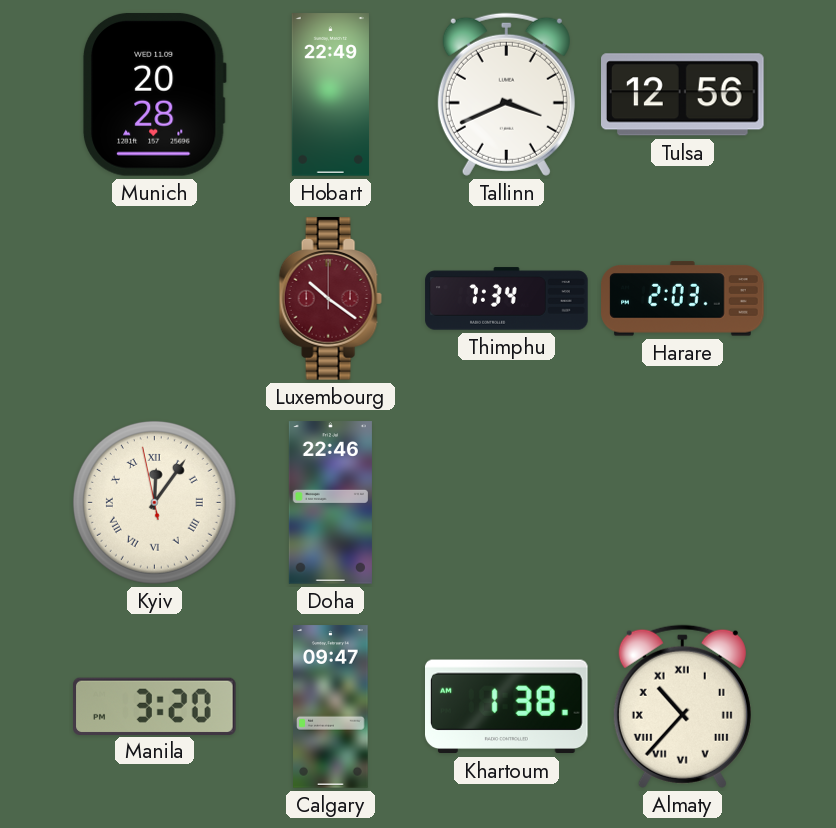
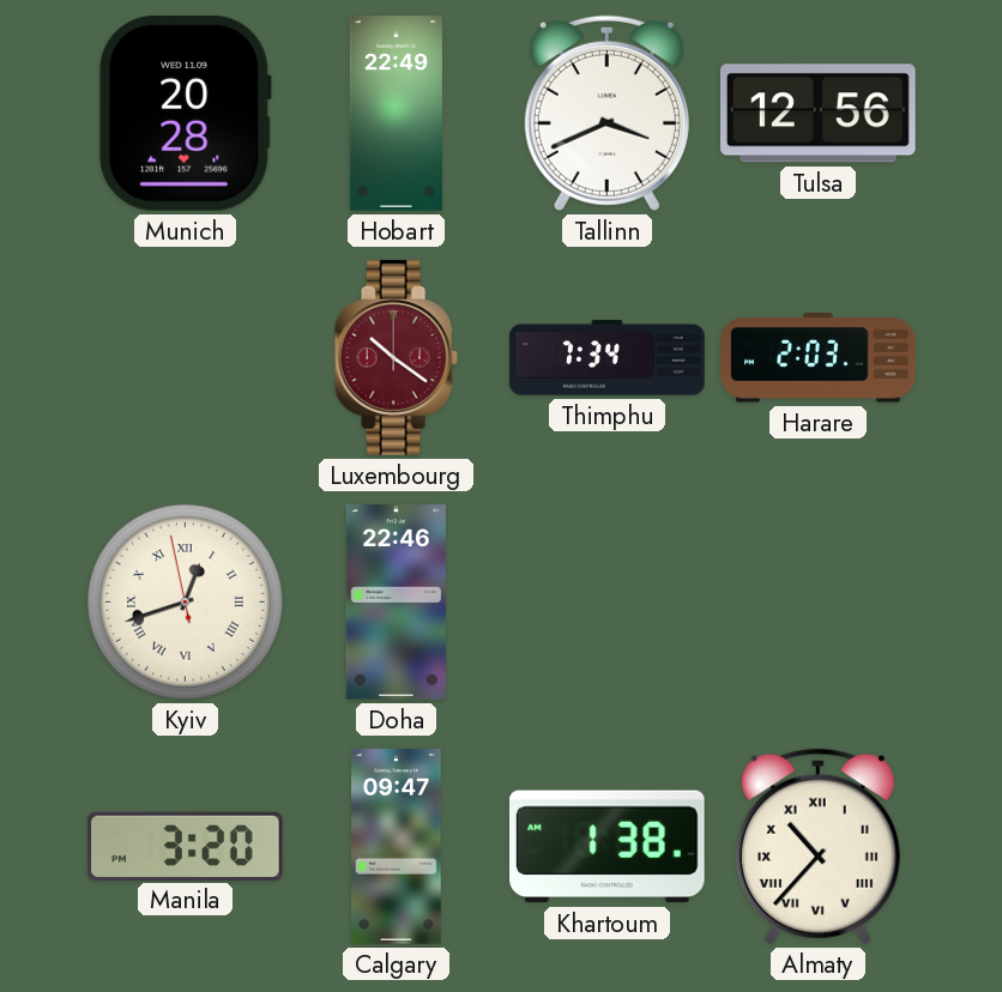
Kyiv: 12:05 -> 12:41
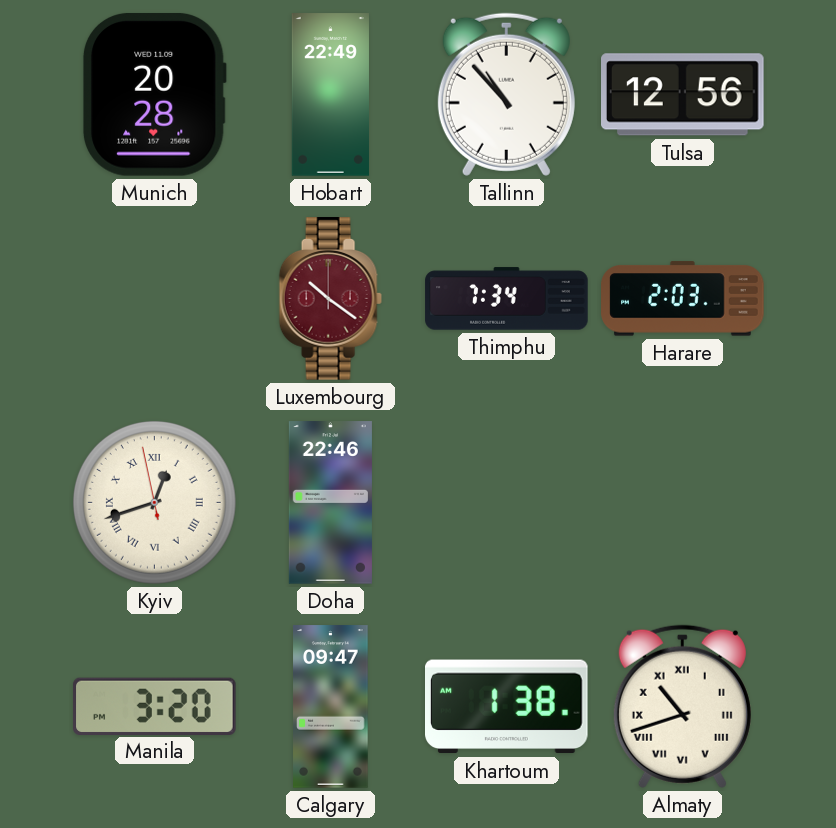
Tallinn: 3:41 -> 10:53
Almaty: 10:37 -> 10:42
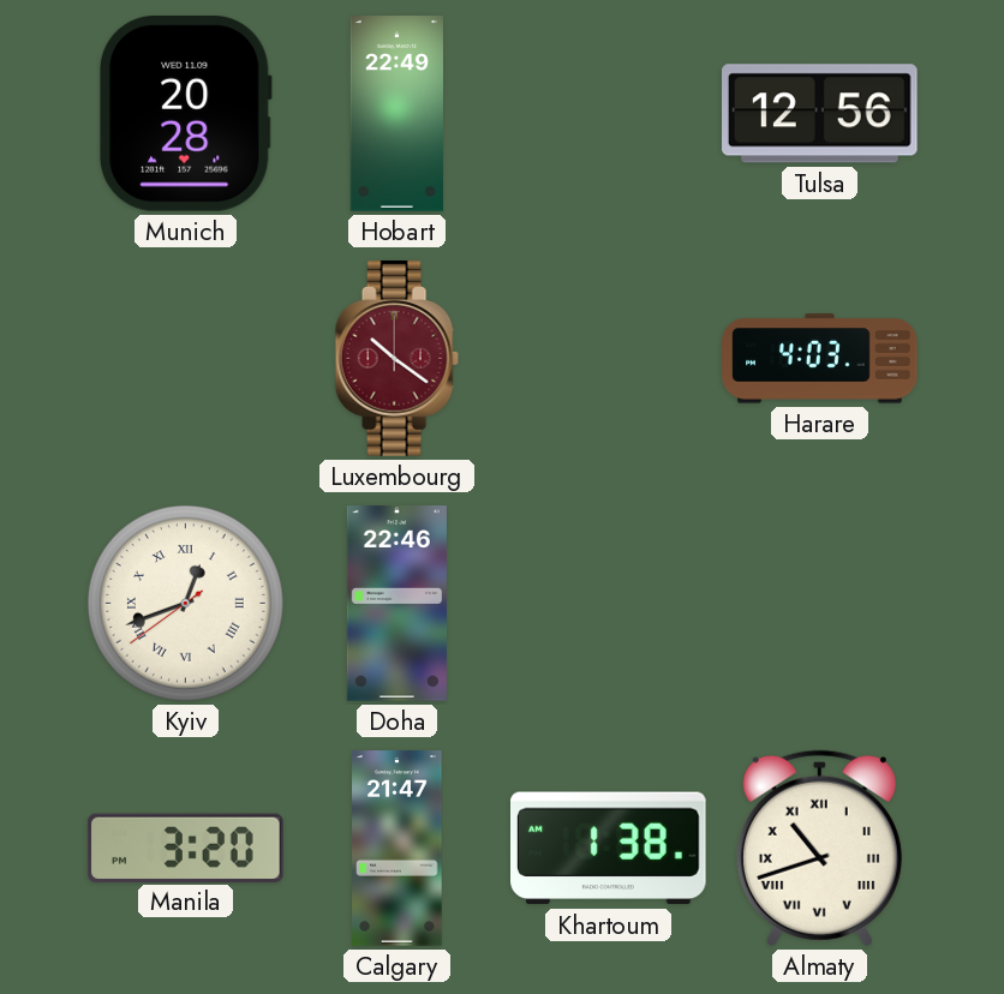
Tallinn: 10:53 -> none
Thimphu: 7:34 -> none
Harare: 2:03 -> 4:03
Kyiv: 12:41:58 -> 12:41:39
Calgary: 09:47 -> 21:47
